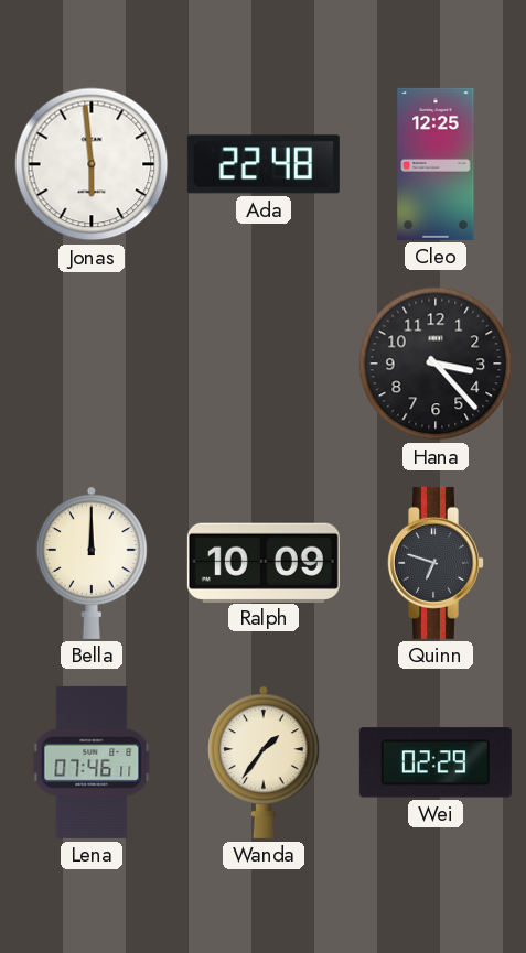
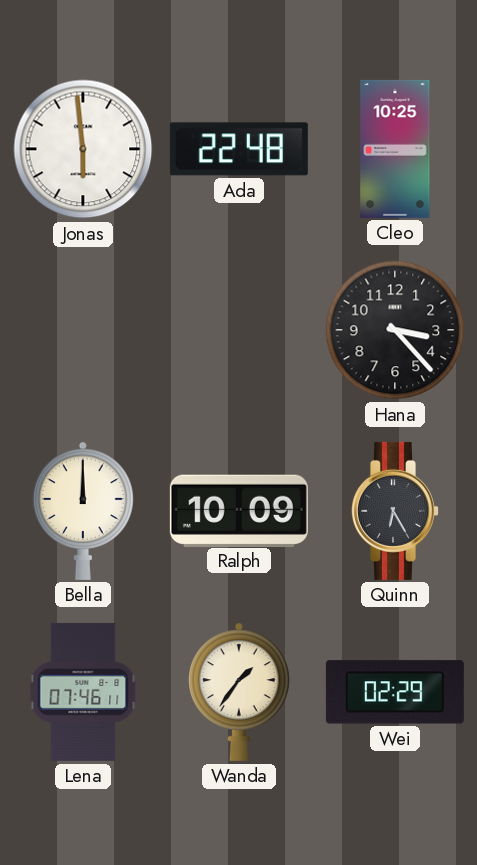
Cleo: 12:25 -> 10:25
Quinn: 6:48 -> 6:25
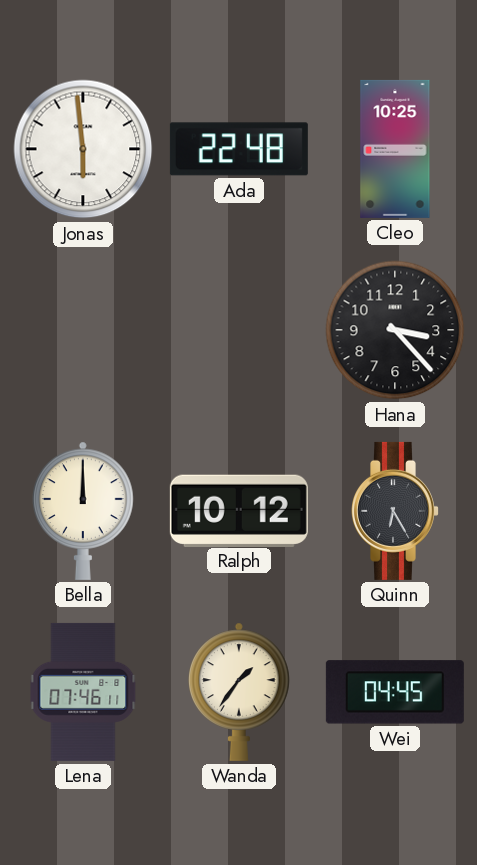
Ralph: 10:09 -> 10:12
Wei: 02:29 -> 04:45
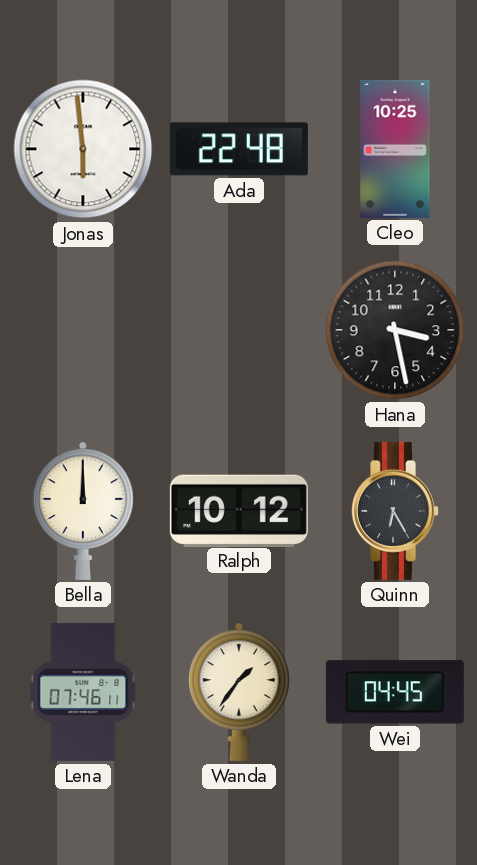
Hana: 3:23 -> 3:28
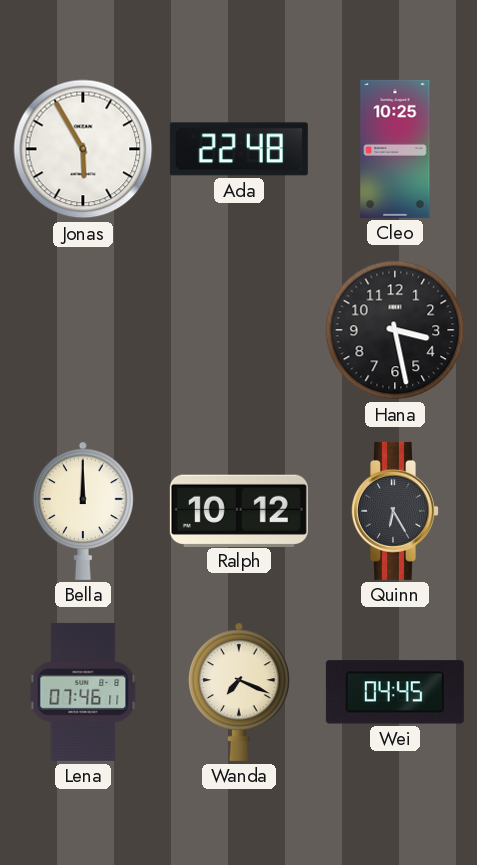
Jonas: 5:59 -> 5:55
Wanda: 1:36 -> 7:19
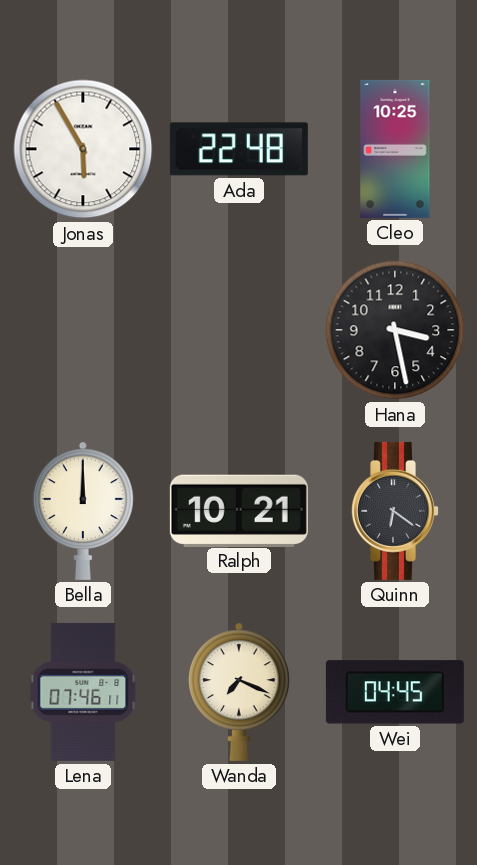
Ralph: 10:12 -> 10:21
Quinn: 6:25 -> 6:21
